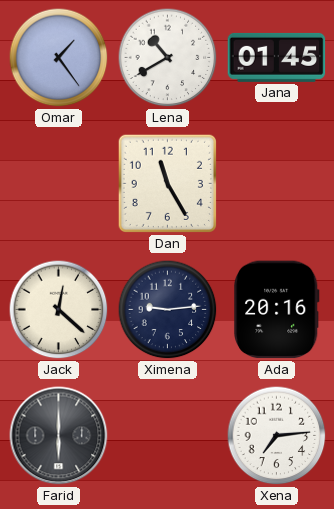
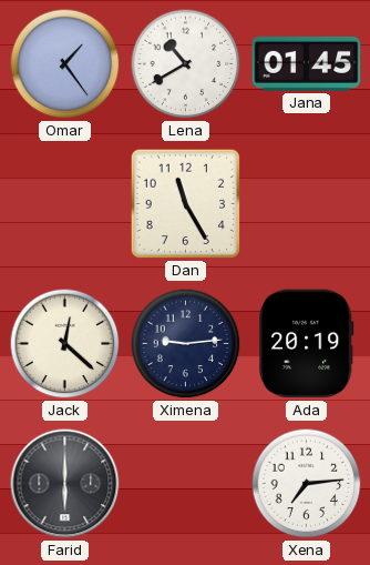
Ada: 20:16 -> 20:19
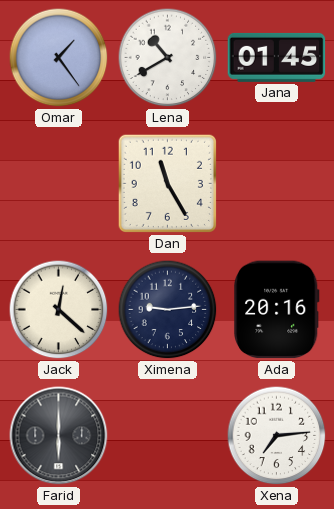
Ada: 20:19 -> 20:16
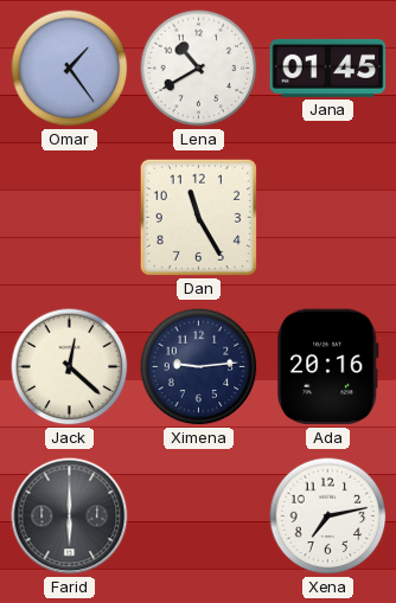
Xena: 7:14 -> 7:13
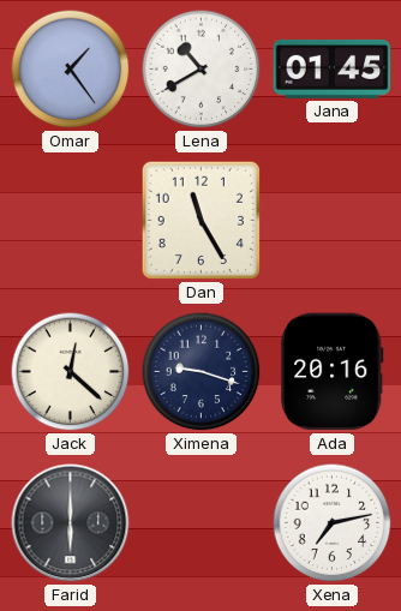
Ximena: 9:14 -> 9:18
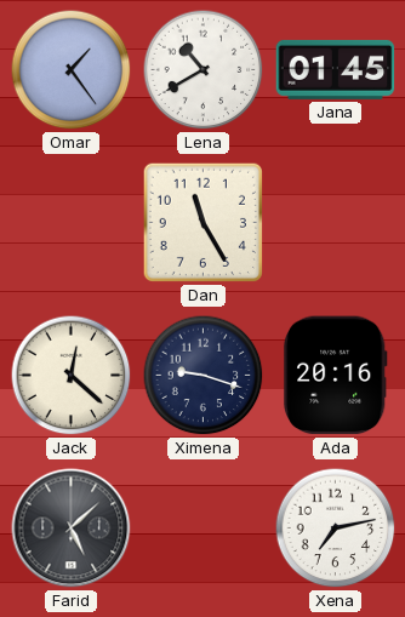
Farid: 6:00 -> 5:08
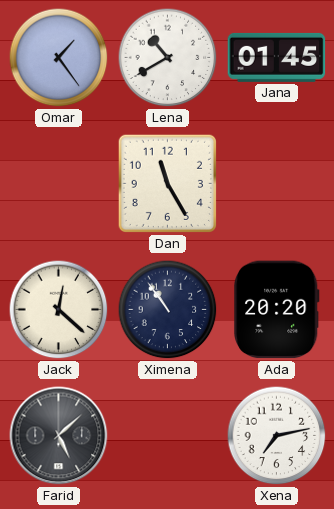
Ximena: 9:18 -> 10:54
Ada: 20:16 -> 20:20
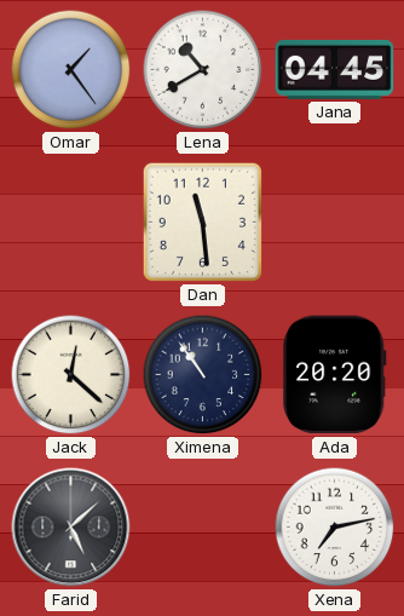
Jana: 01:45 -> 04:45
Dan: 11:25 -> 11:29
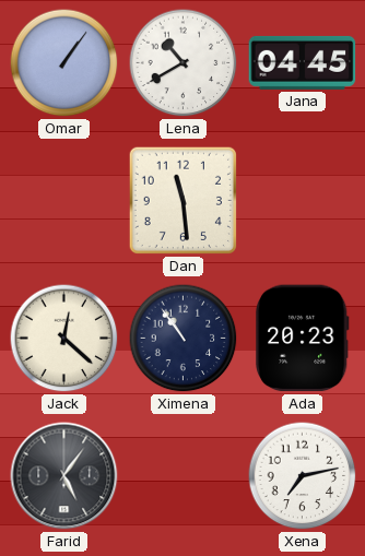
Omar: 1:24 -> 1:06
Ada: 20:20 -> 20:23
Farid: 5:08 -> 5:06
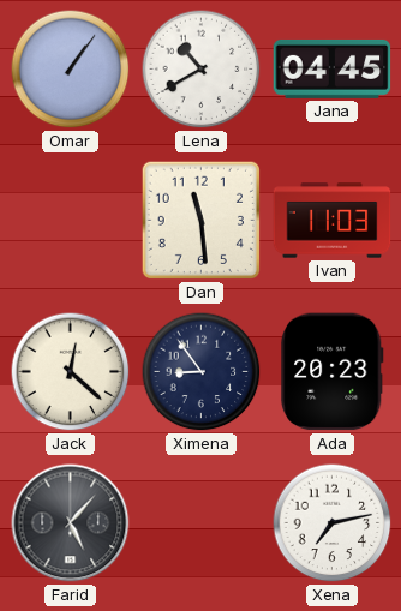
Ivan: none -> 11:03
Ximena: 10:54 -> 8:54
Farid: 5:06 -> 5:07
